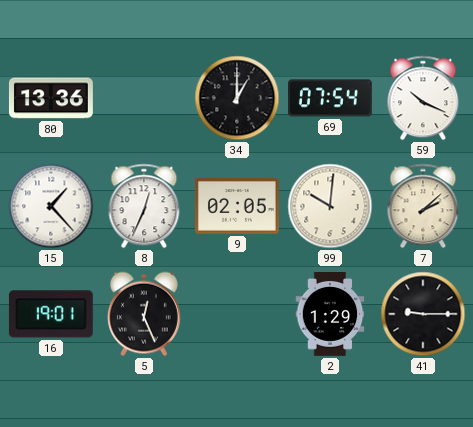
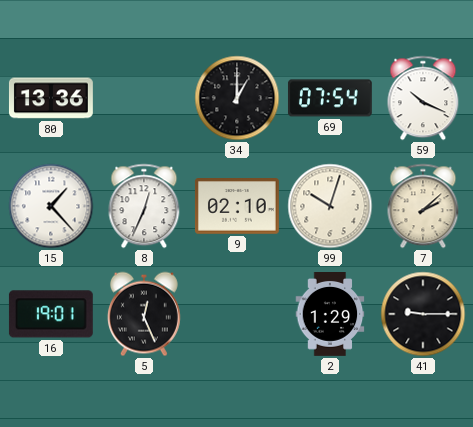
9: 02:05 -> 02:10
99: 10:01 -> 10:03
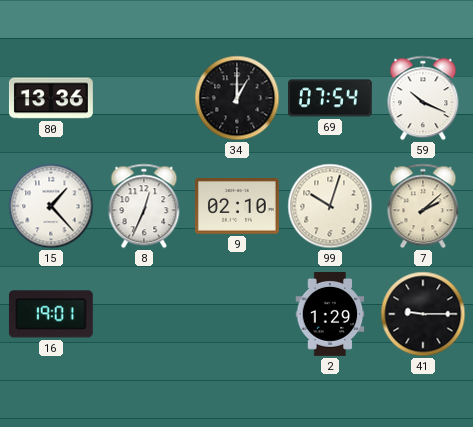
5: 12:26 -> none
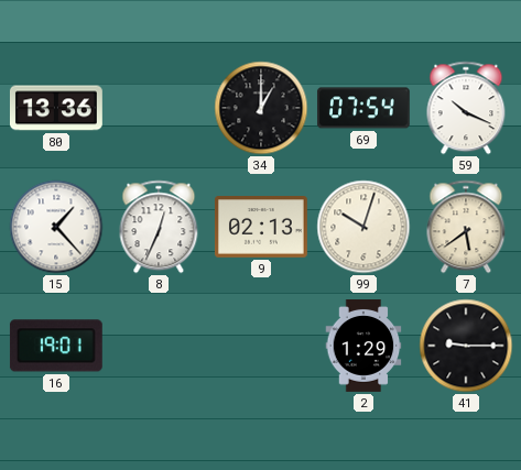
9: 02:10 -> 02:13
7: 2:08 -> 5:39
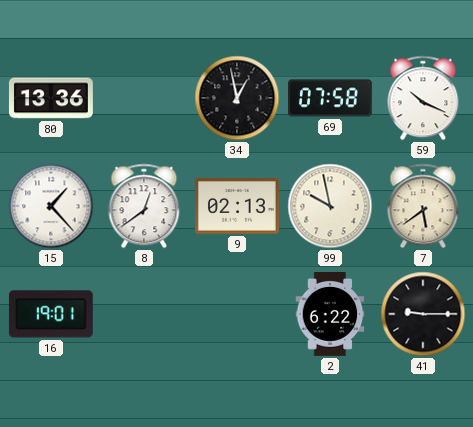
34: 1:00 -> 12:58
69: 07:54 -> 07:58
8: 12:34 -> 12:39
99: 10:03 -> 9:58
2: 1:29 -> 6:22
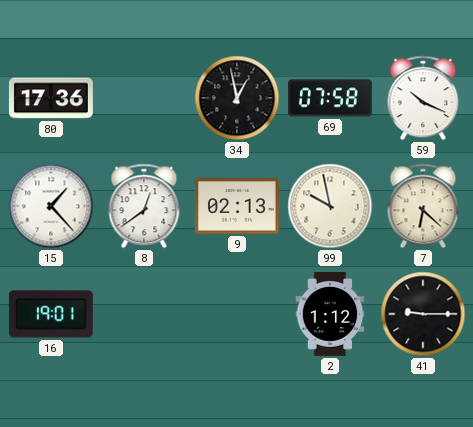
80: 13:36 -> 17:36
7: 5:39 -> 6:22
2: 6:22 -> 1:12
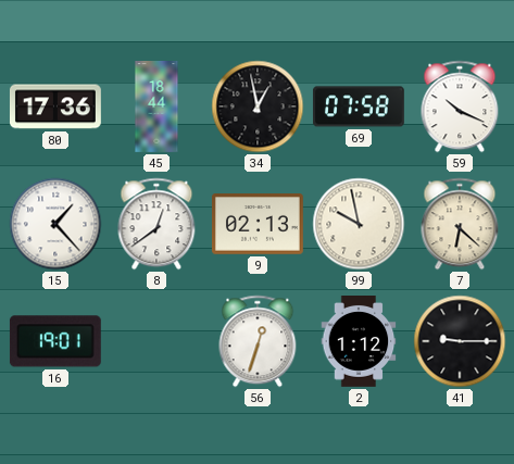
45: none -> 18:44
56: none -> 12:33
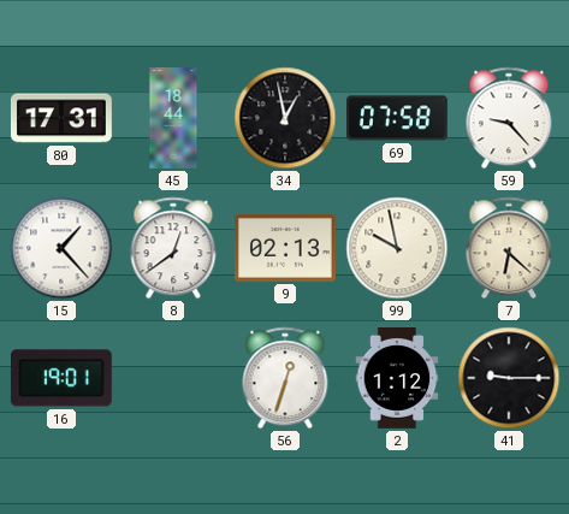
80: 17:36 -> 17:31
59: 10:19 -> 9:23
